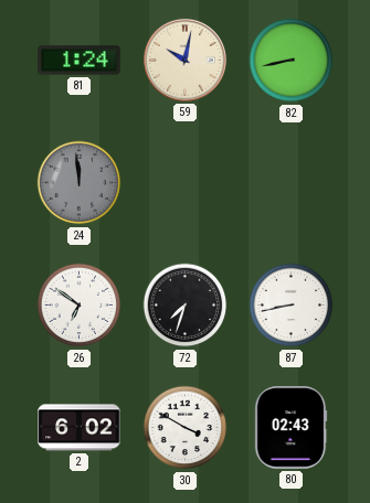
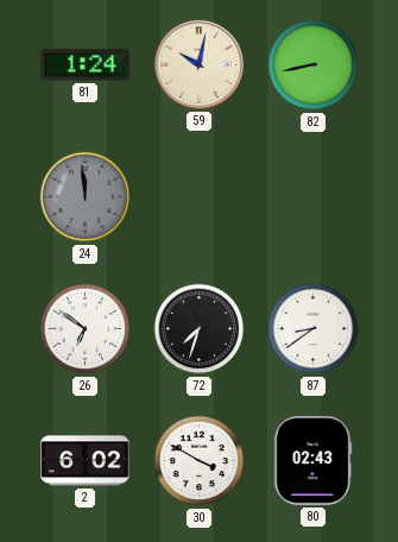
87: 8:43 -> 8:39
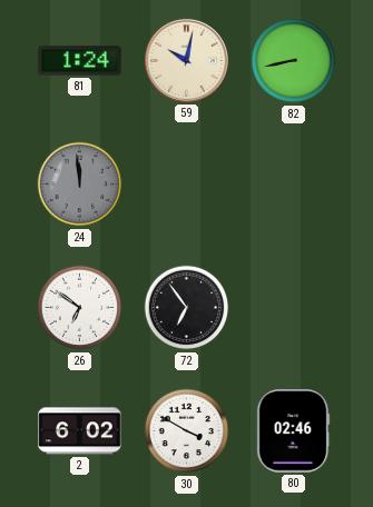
72: 7:33 -> 6:54
87: 8:39 -> none
80: 02:43 -> 02:46
